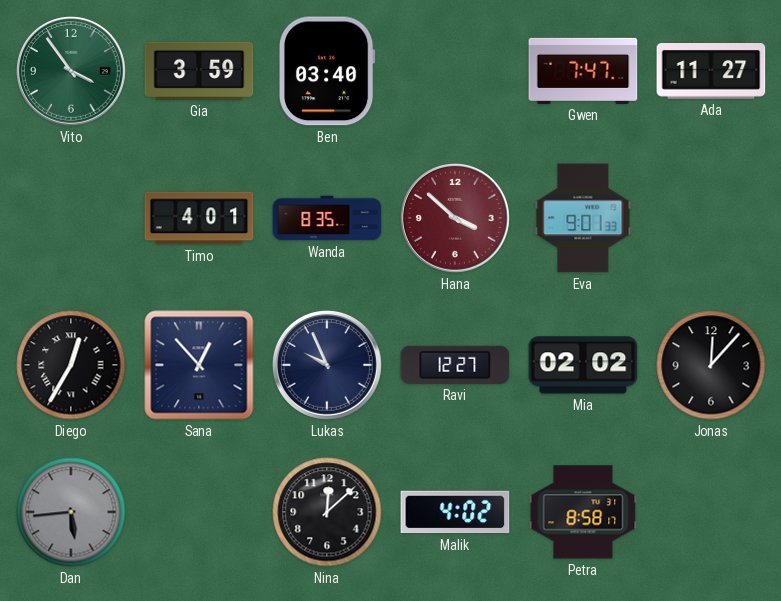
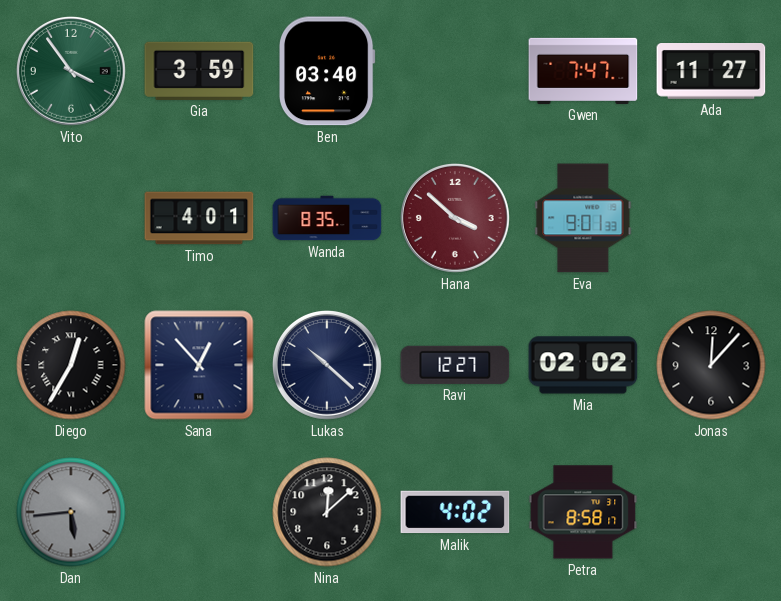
Lukas: 9:56 -> 10:22
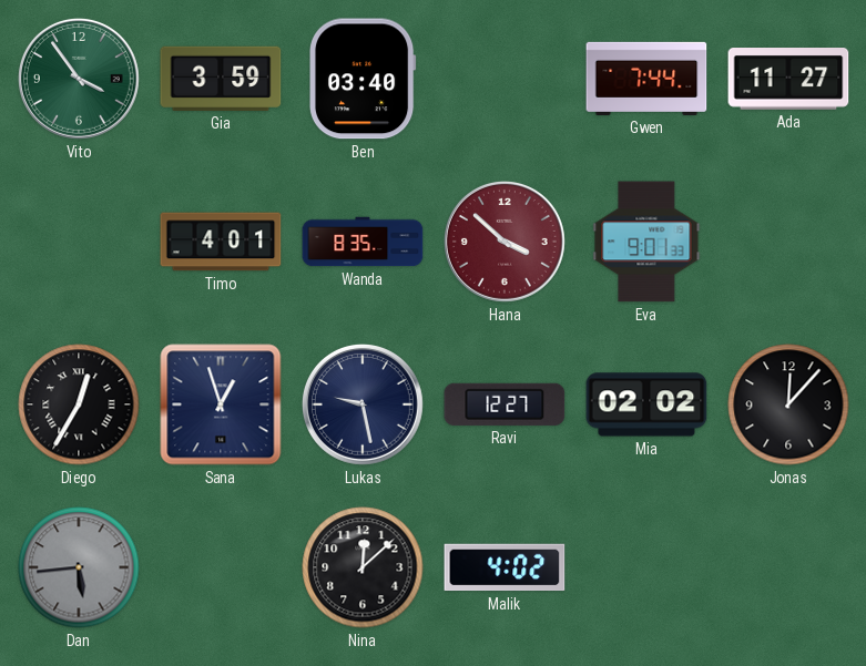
Gwen: 7:47 -> 7:44
Sana: 12:53 -> 12:57
Lukas: 10:22 -> 9:28
Petra: 8:58 -> none
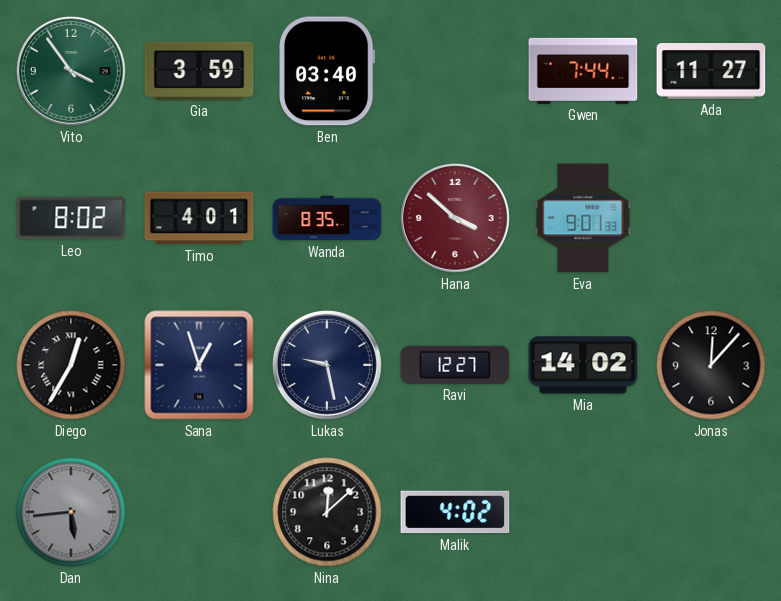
Leo: none -> 8:02
Mia: 02:02 -> 14:02
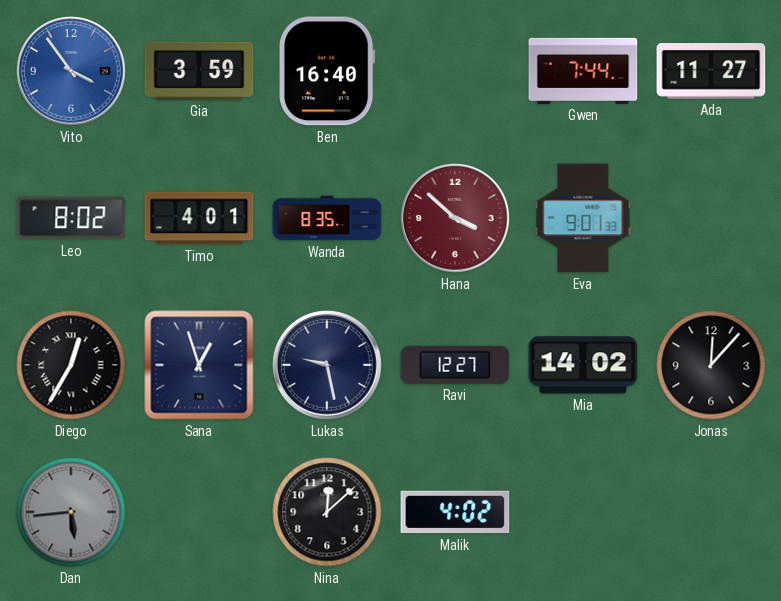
Vito dial: green -> blue
Ben: 03:40 -> 16:40
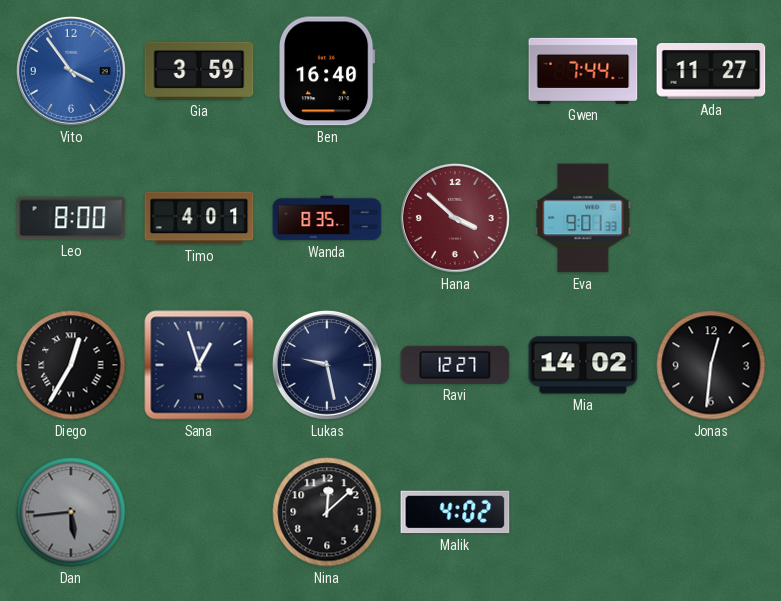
Leo: 8:02 -> 8:00
Jonas: 12:07 -> 12:31
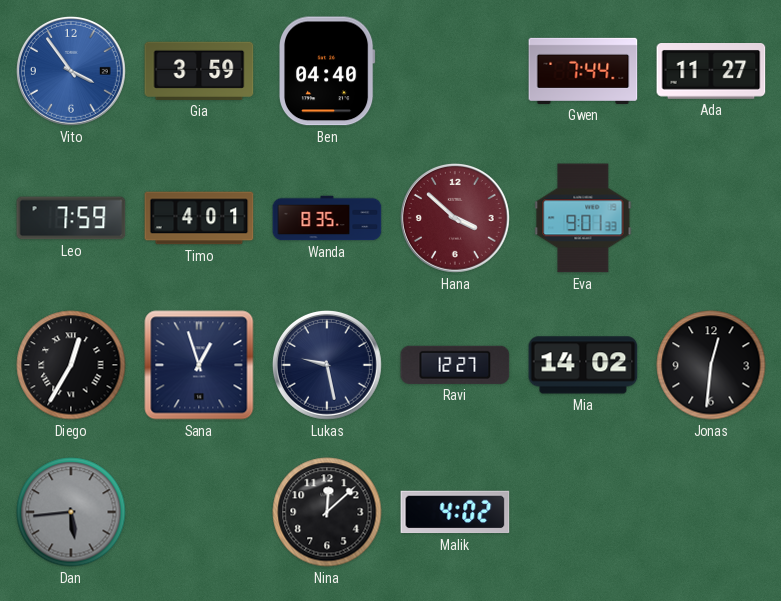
Ben: 16:40 -> 04:40
Leo: 8:00 -> 7:59
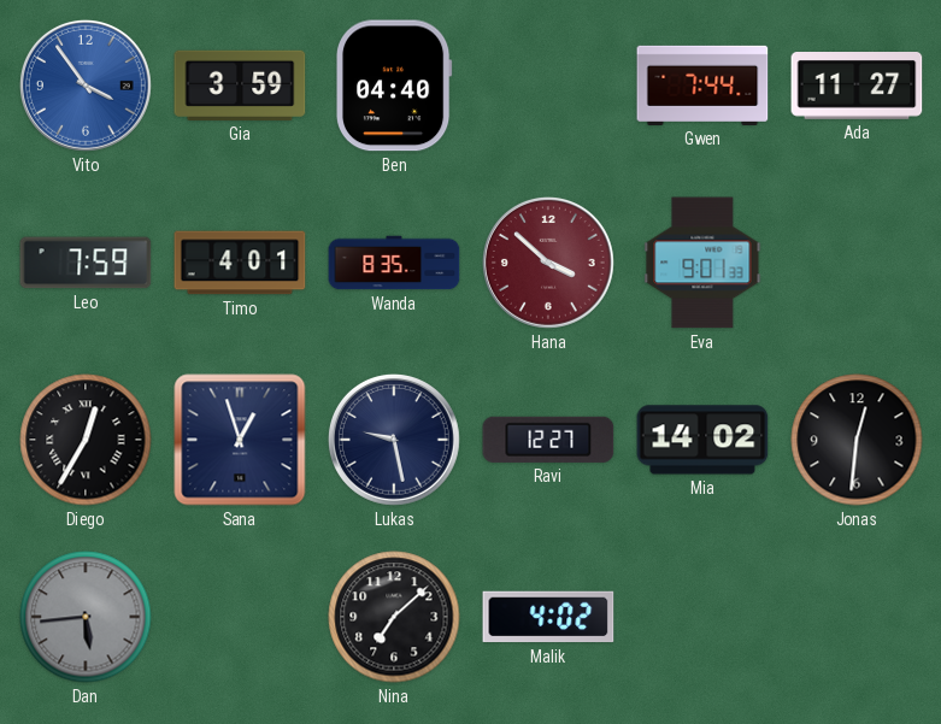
Nina: 12:08 -> 7:08
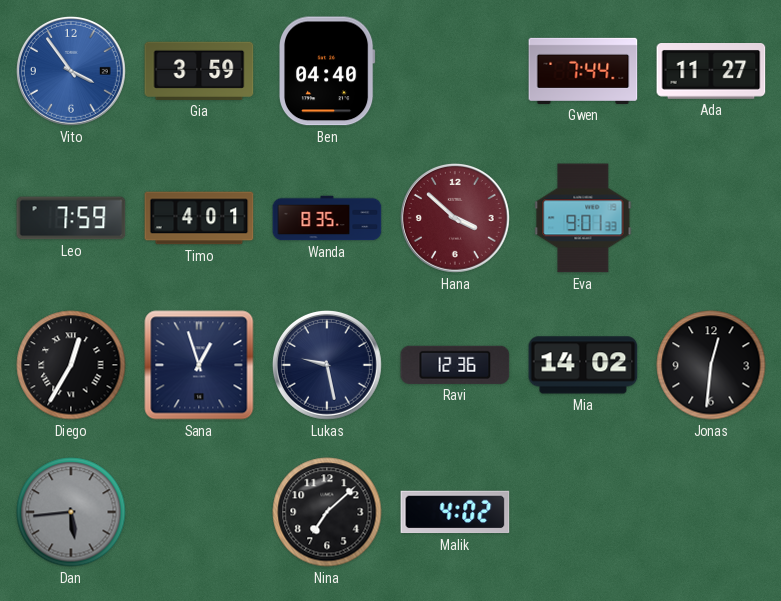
Ravi: 12:27 -> 12:36
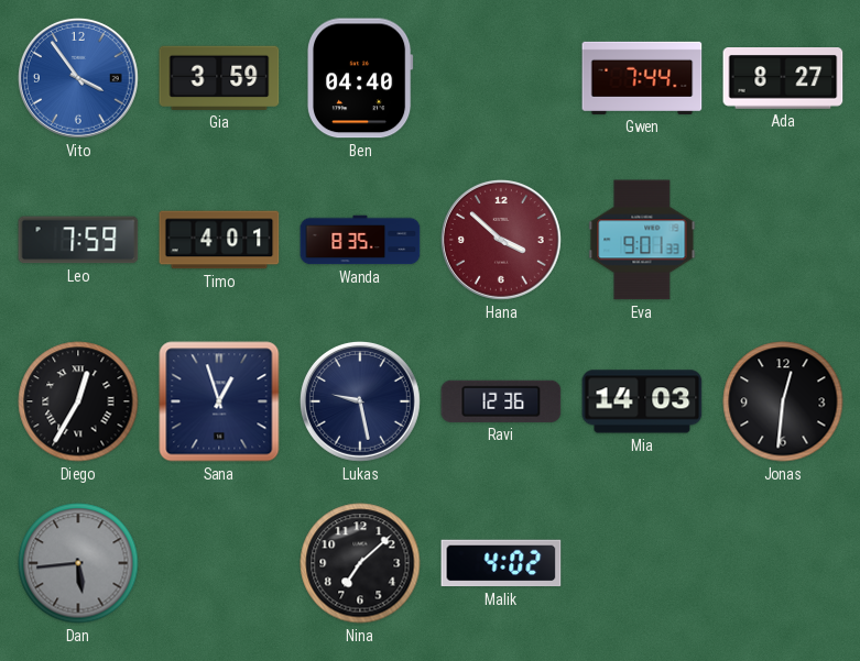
Ada: 11:27 -> 8:27
Mia: 14:02 -> 14:03
